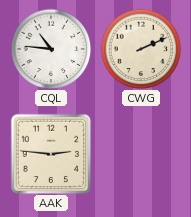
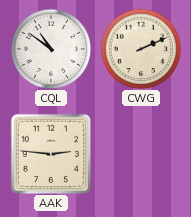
CQL: 10:46 -> 10:51
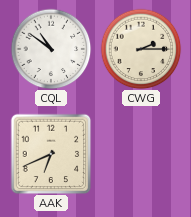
CWG: 2:11 -> 2:15
AAK: 2:46 -> 6:41
